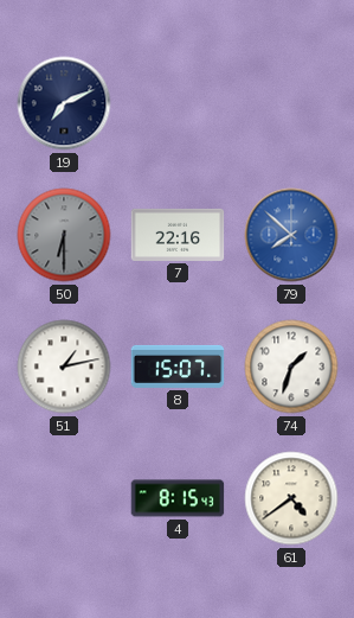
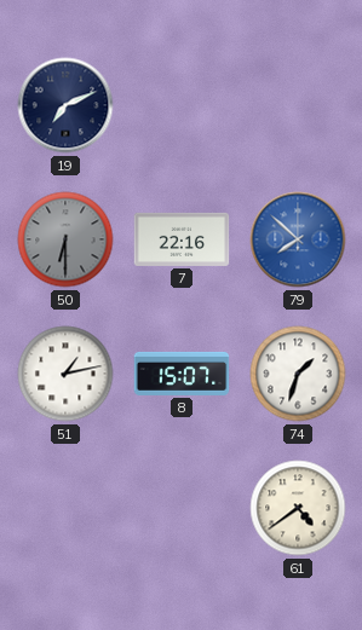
4: 8:15 -> none
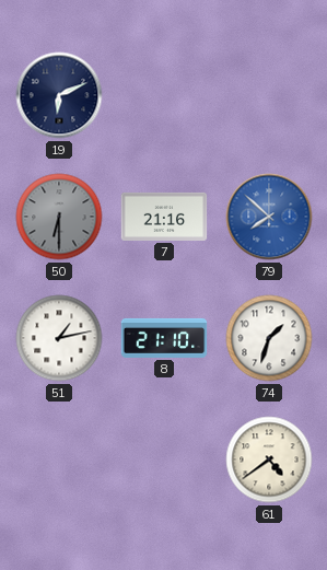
19: 7:11 -> 6:11
7: 22:16 -> 21:16
8: 15:07 -> 21:10
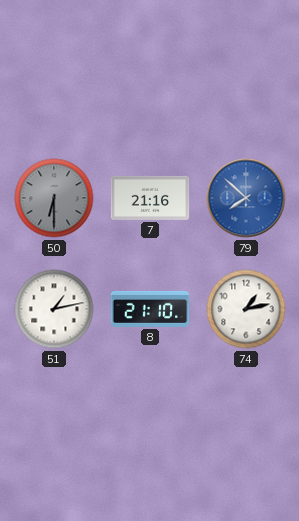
19: 6:11 -> none
74: 1:33 -> 1:13
61: 4:39 -> none
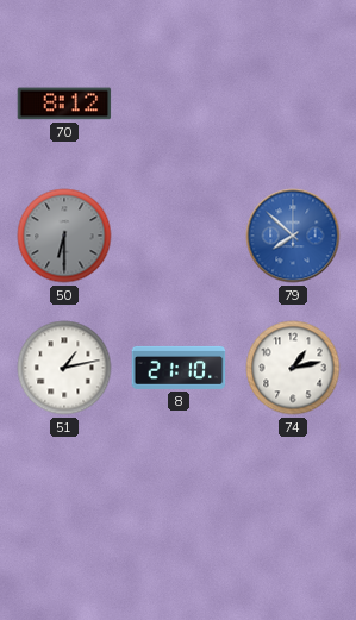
70: none -> 8:12
7: 21:16 -> none
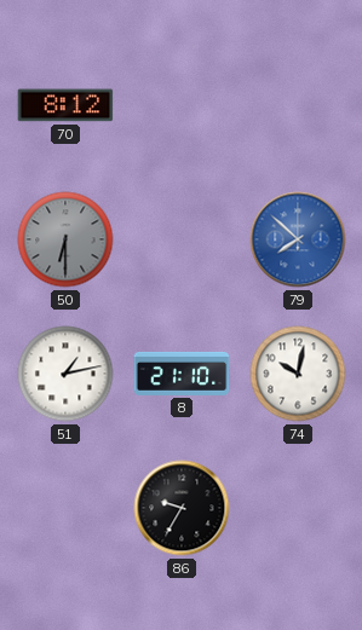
74: 1:13 -> 10:02
86: none -> 9:35
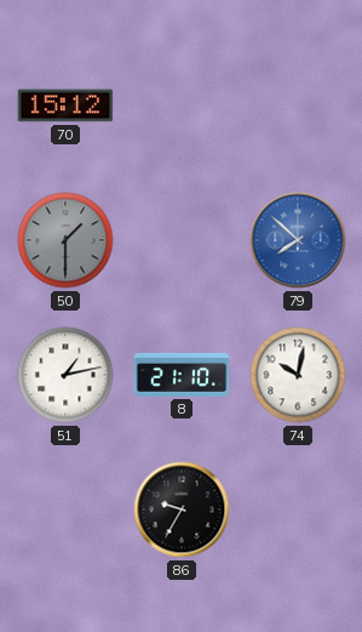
70: 8:12 -> 15:12
50: 6:30 -> 1:30
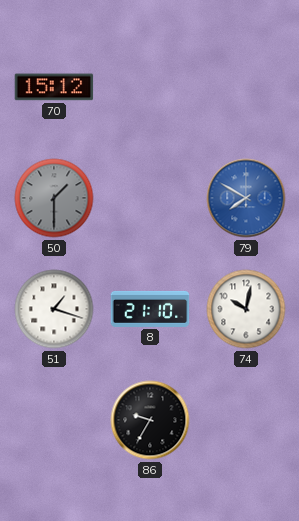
79: 7:52 -> 7:50
51: 1:13 -> 1:18
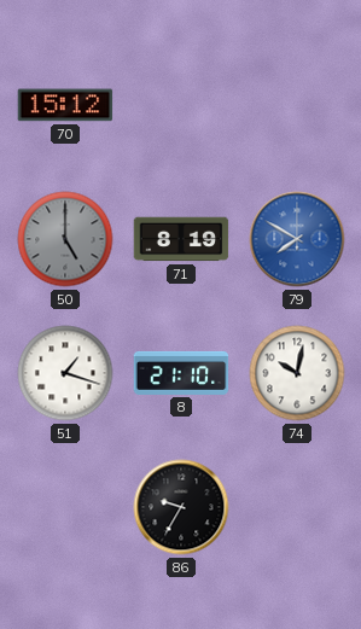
50: 1:30 -> 5:00
71: none -> 8:19
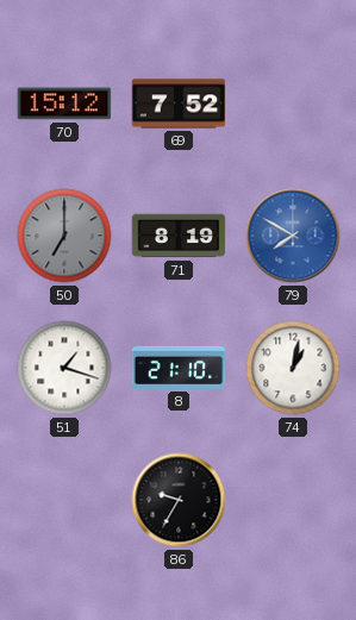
69: none -> 7:52
50: 5:00 -> 7:00
74: 10:02 -> 1:02
